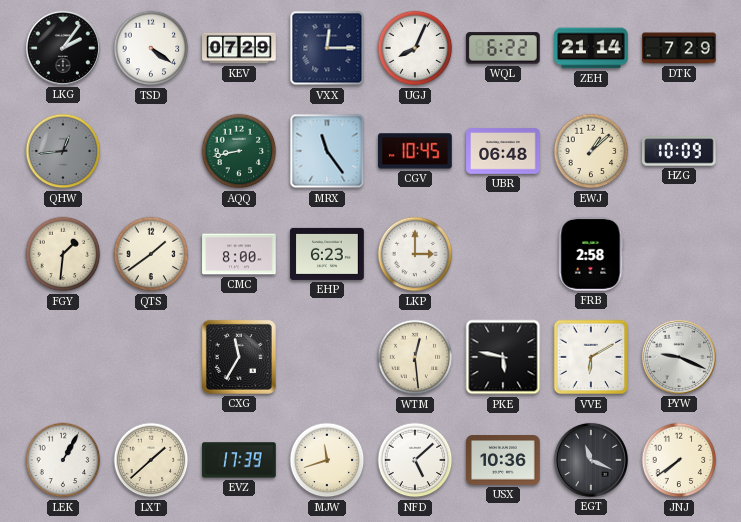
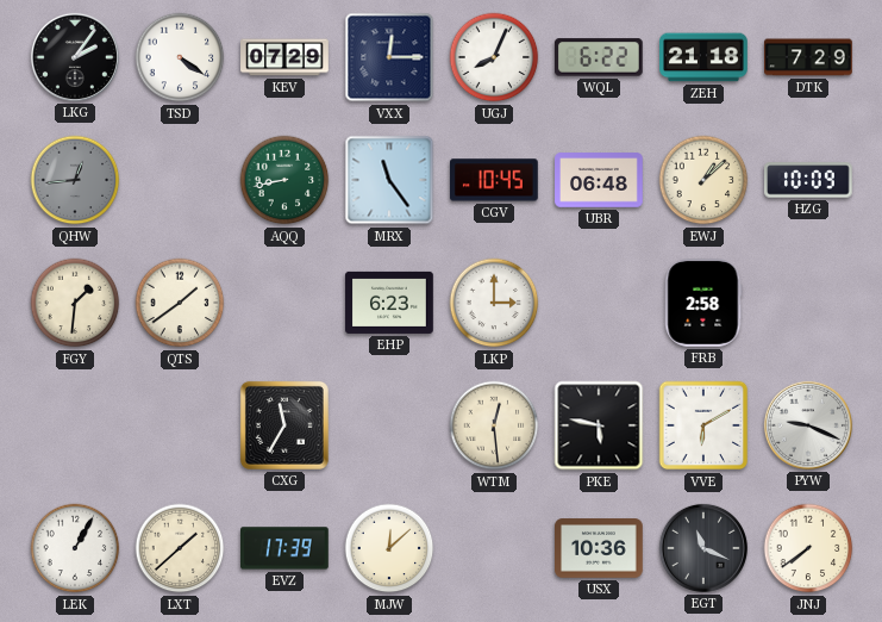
ZEH: 21:14 -> 21:18
CMC: 8:00 -> none
MJW: 11:42 -> 12:08
NFD: 5:08 -> none
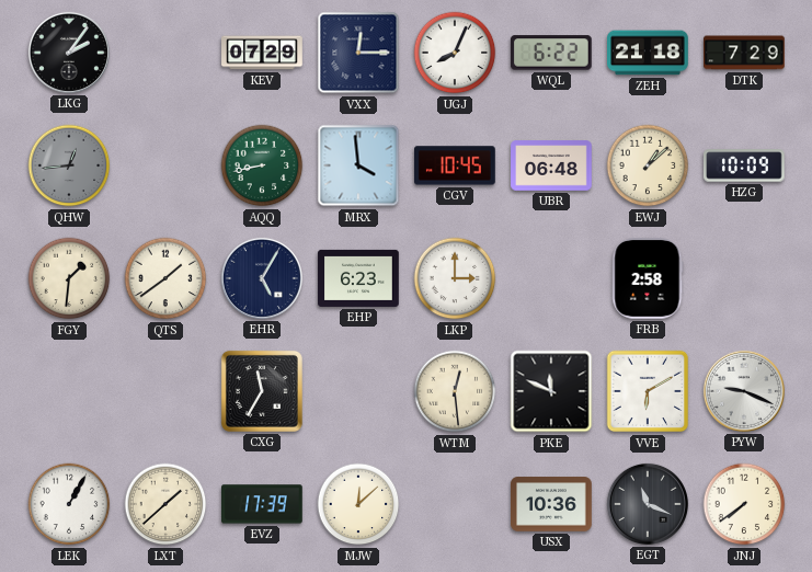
TSD: 4:21 -> none
MRX: 11:24 -> 3:59
EHR: none -> 5:05
PKE: 5:47 -> 11:49
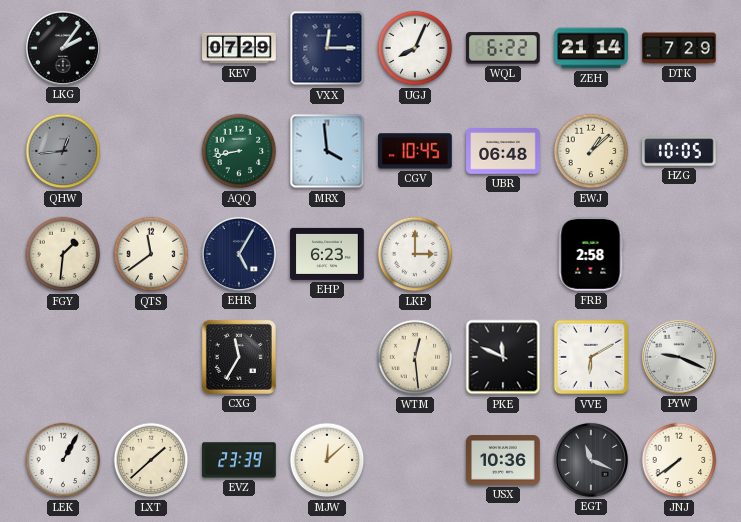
ZEH: 21:18 -> 21:14
HZG: 10:09 -> 10:05
QTS: 1:39 -> 11:39
EVZ: 17:39 -> 23:39
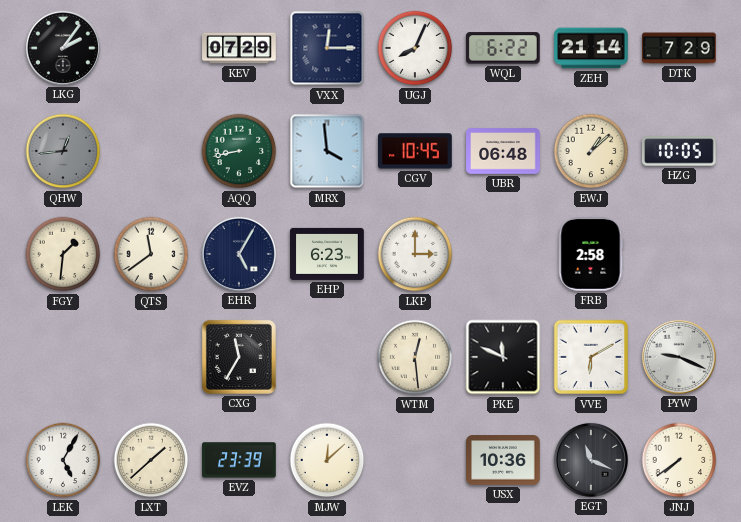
LEK: 1:05 -> 5:05
